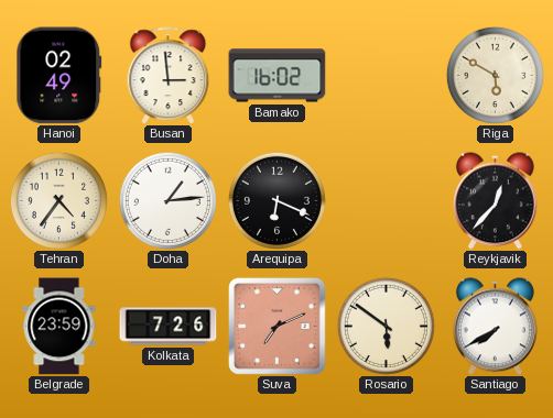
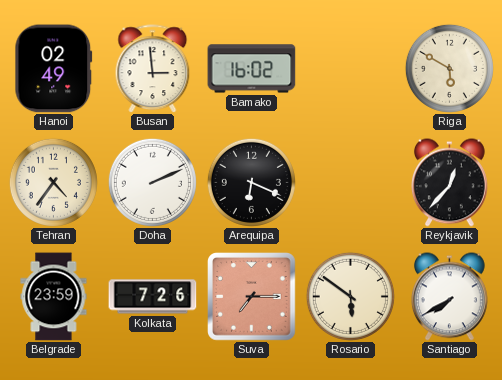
Doha: 1:14 -> 2:11
Suva: 7:11 -> 7:15
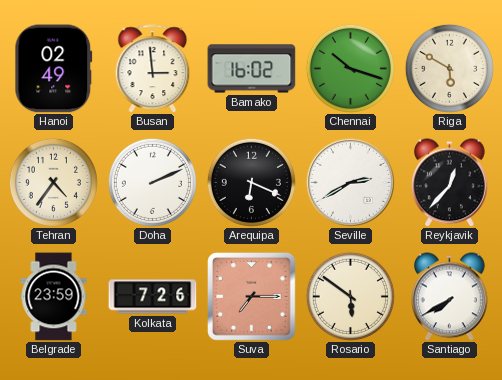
Chennai: none -> 10:18
Seville: none -> 2:40
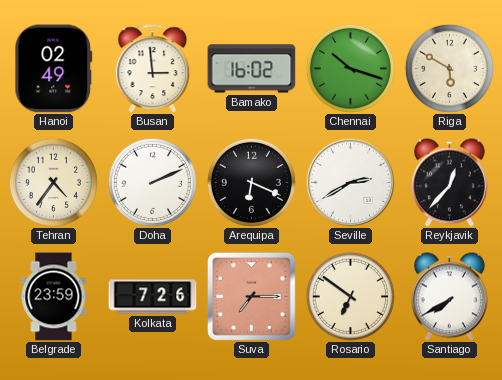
Rosario: 5:51 -> 6:51
